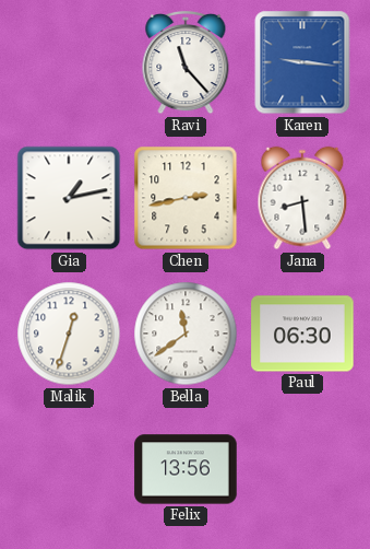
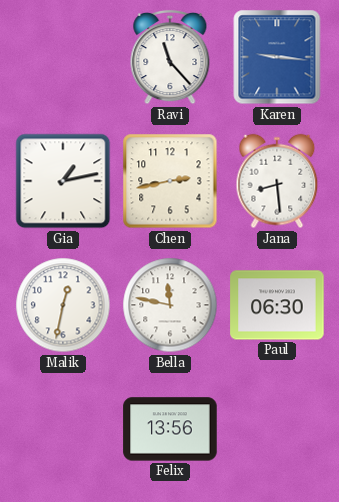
Malik: 12:33 -> 12:32
Bella: 11:39 -> 11:47
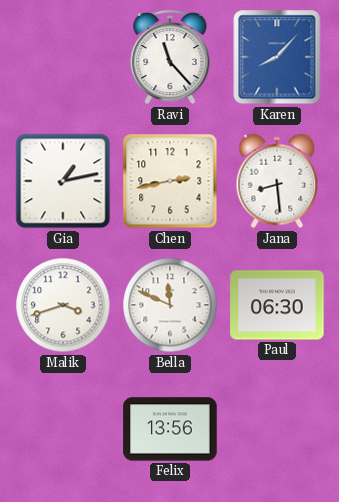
Karen: 9:16 -> 8:07
Malik: 12:32 -> 3:42
Bella: 11:47 -> 11:49
